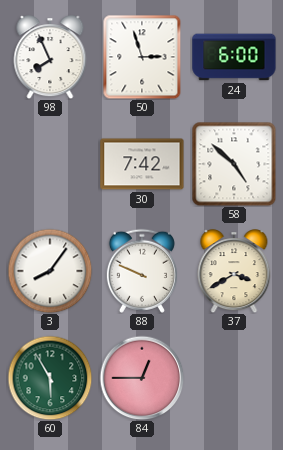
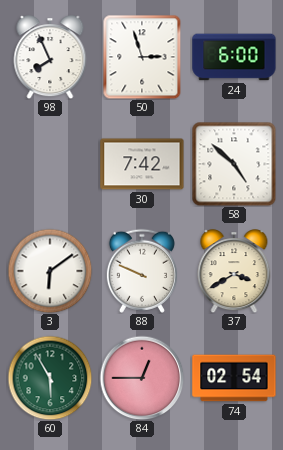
3: 8:06 -> 6:09
74: none -> 02:54
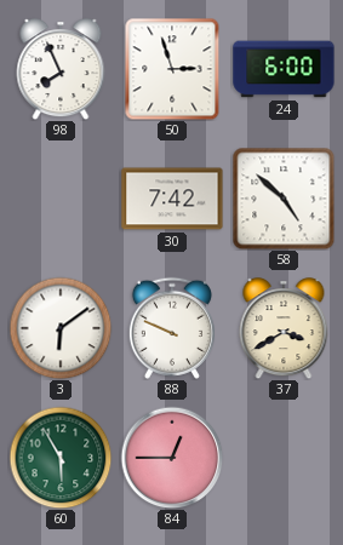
74: 02:54 -> none
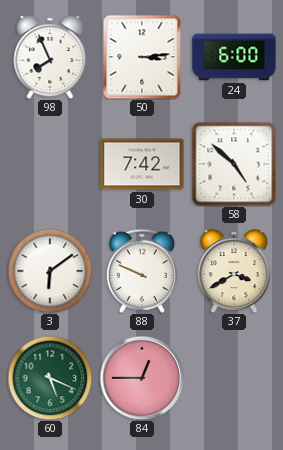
50: 2:57 -> 3:14
60: 5:55 -> 5:19
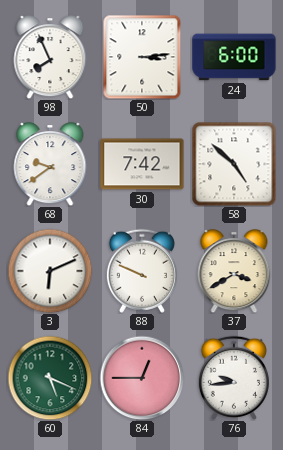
68: none -> 9:39
3: 6:09 -> 6:11
76: none -> 9:44
